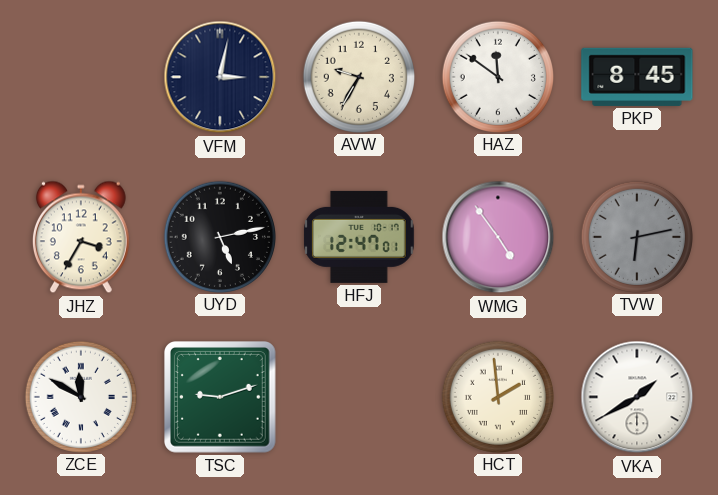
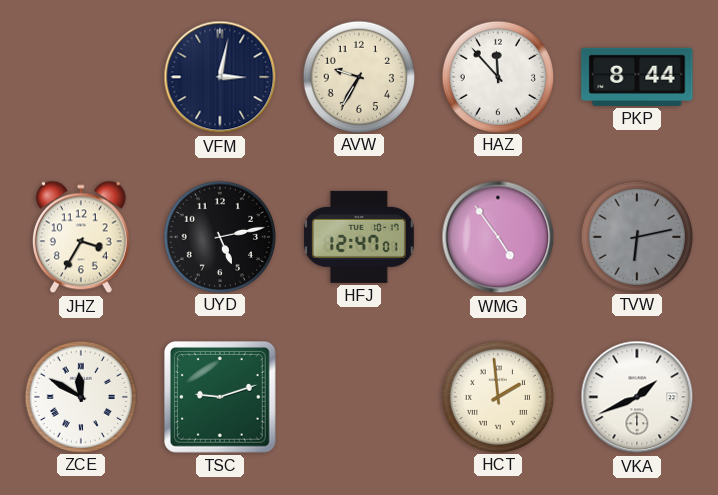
HAZ: 11:51 -> 11:53
PKP: 8:45 -> 8:44
VKA: 1:40 -> 1:41
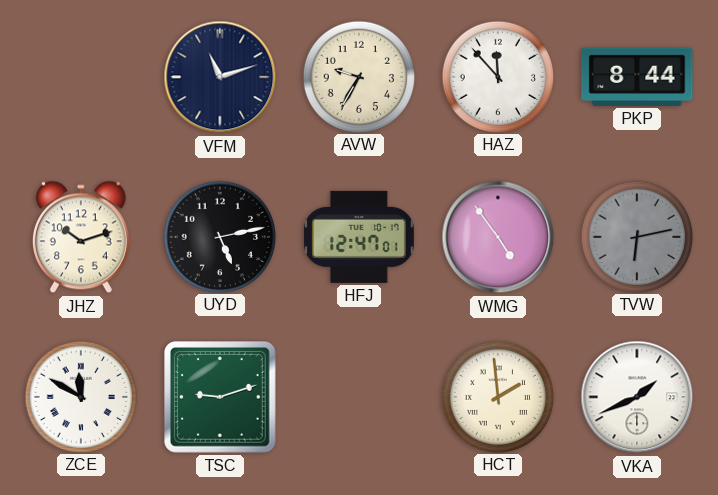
VFM: 3:02 -> 11:12
JHZ: 3:35 -> 10:12
